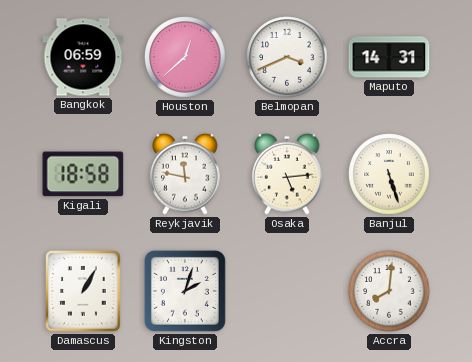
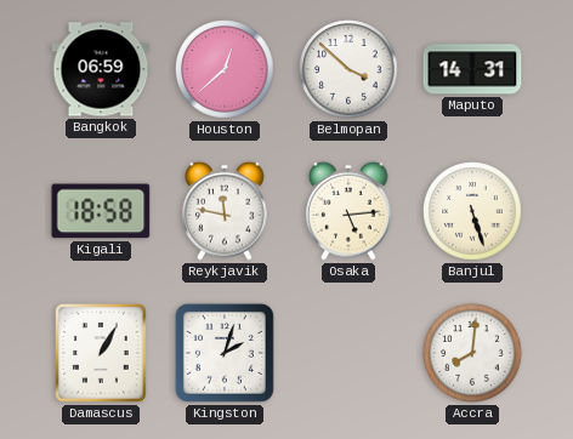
Belmopan: 3:41 -> 3:52
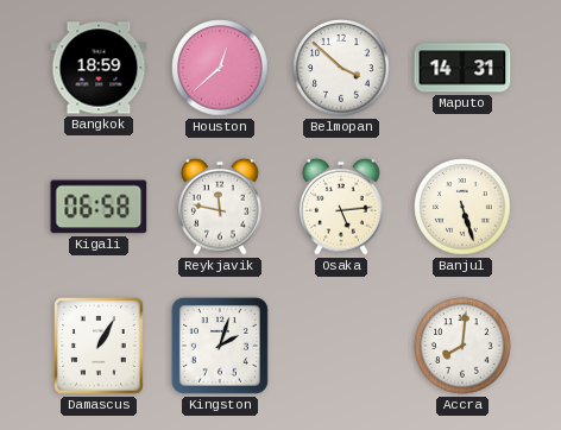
Bangkok: 06:59 -> 18:59
Kigali: 18:58 -> 06:58
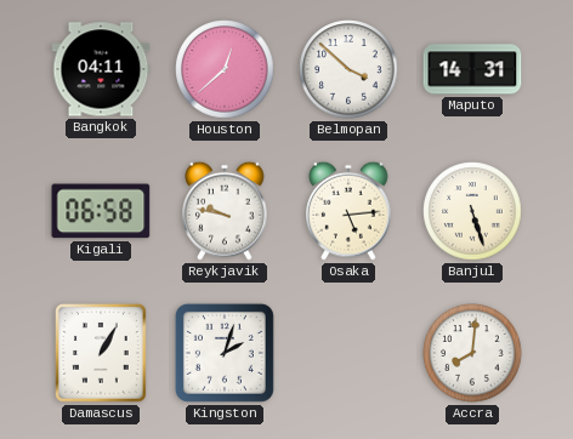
Bangkok: 18:59 -> 04:11
Reykjavik: 11:47 -> 9:47
